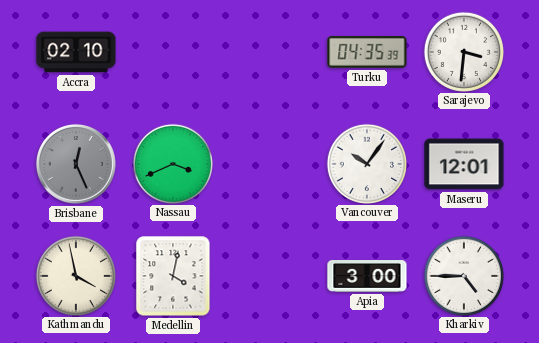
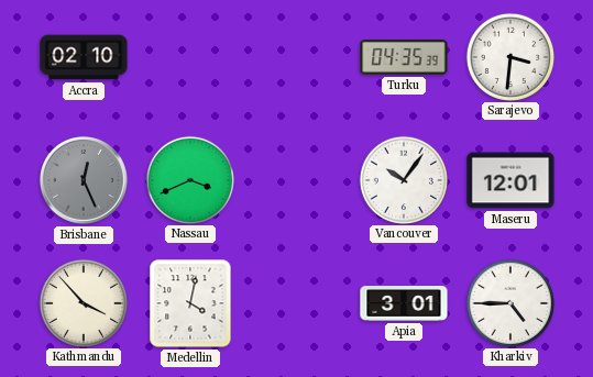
Kathmandu: 3:58 -> 3:53
Apia: 3:00 -> 3:01
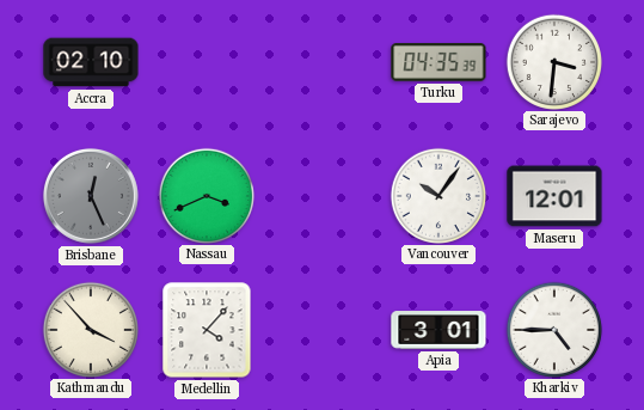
Medellin: 4:02 -> 4:07
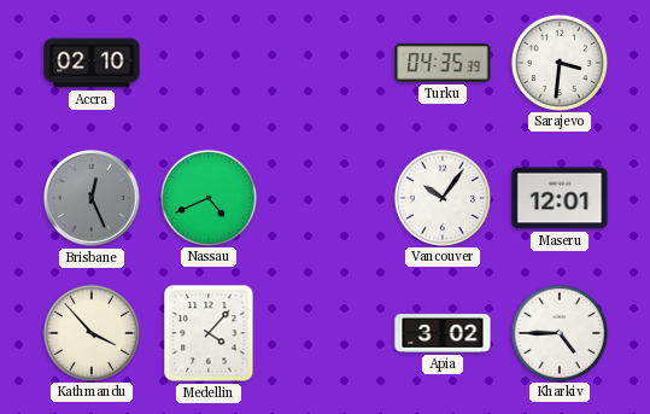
Nassau: 3:41 -> 4:41
Apia: 3:01 -> 3:02
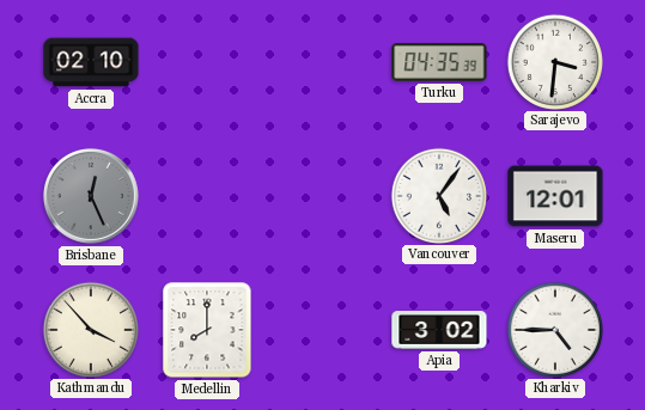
Nassau: 4:41 -> none
Vancouver: 10:06 -> 5:06
Medellin: 4:07 -> 8:00
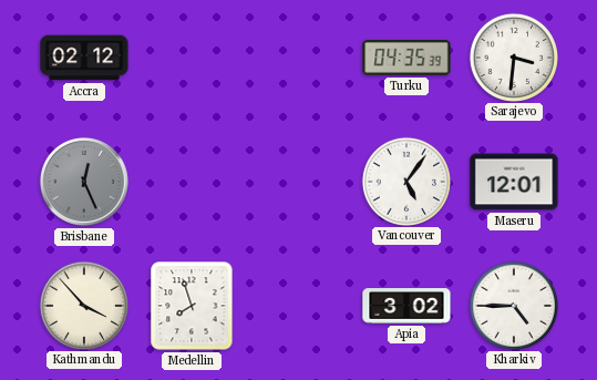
Accra: 02:10 -> 02:12
Medellin: 8:00 -> 7:57
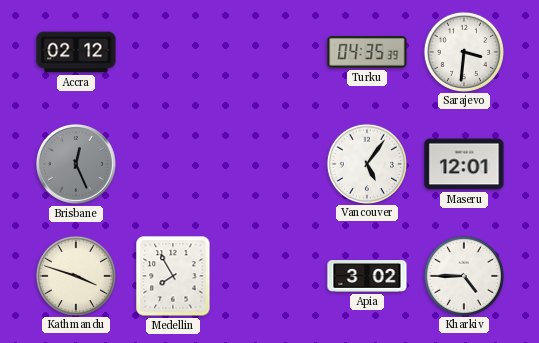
Kathmandu: 3:53 -> 3:48
Medellin: 7:57 -> 7:55
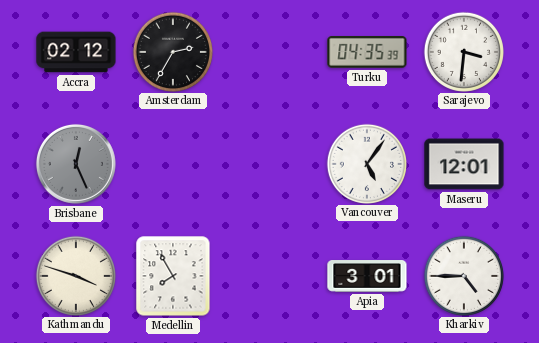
Amsterdam: none -> 2:35
Apia: 3:02 -> 3:01
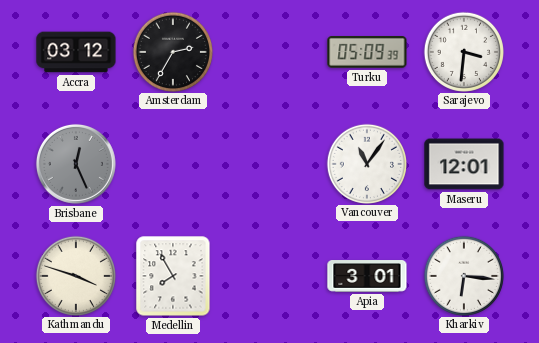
Accra: 02:12 -> 03:12
Turku: 04:35 -> 05:09
Vancouver: 5:06 -> 11:06
Kharkiv: 4:45 -> 6:16
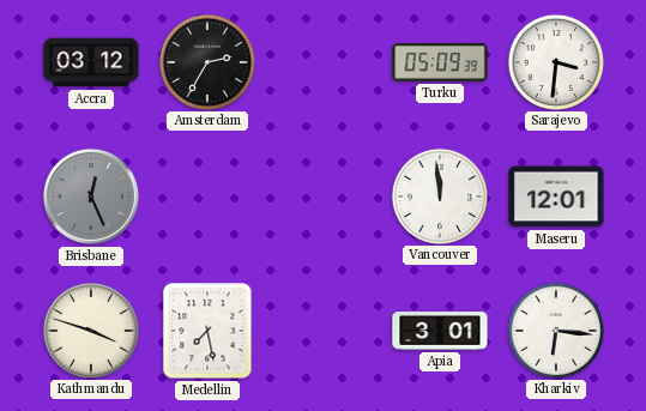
Vancouver: 11:06 -> 11:59
Medellin: 7:55 -> 7:28
